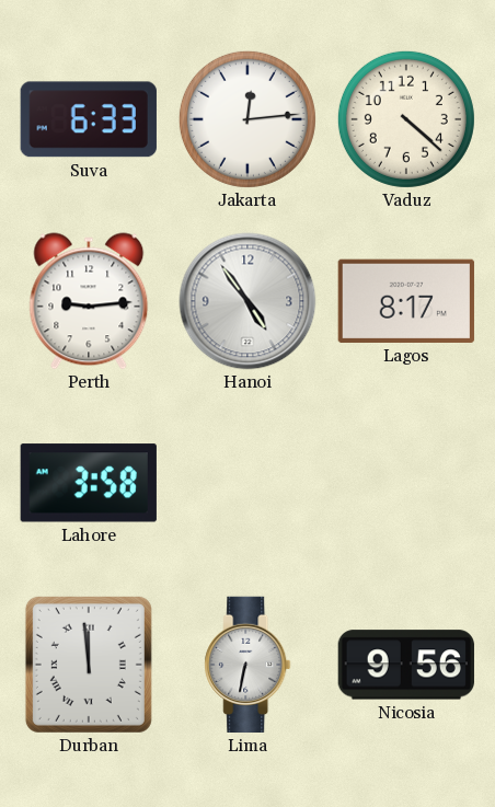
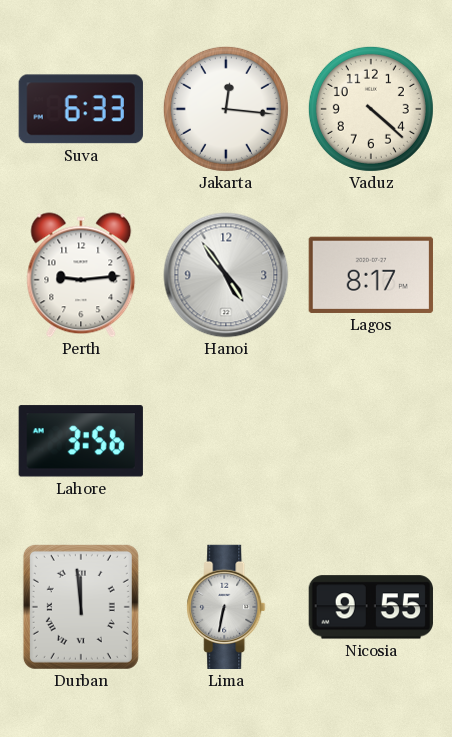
Jakarta: 12:14 -> 12:16
Lahore: 3:58 -> 3:56
Nicosia: 9:56 -> 9:55
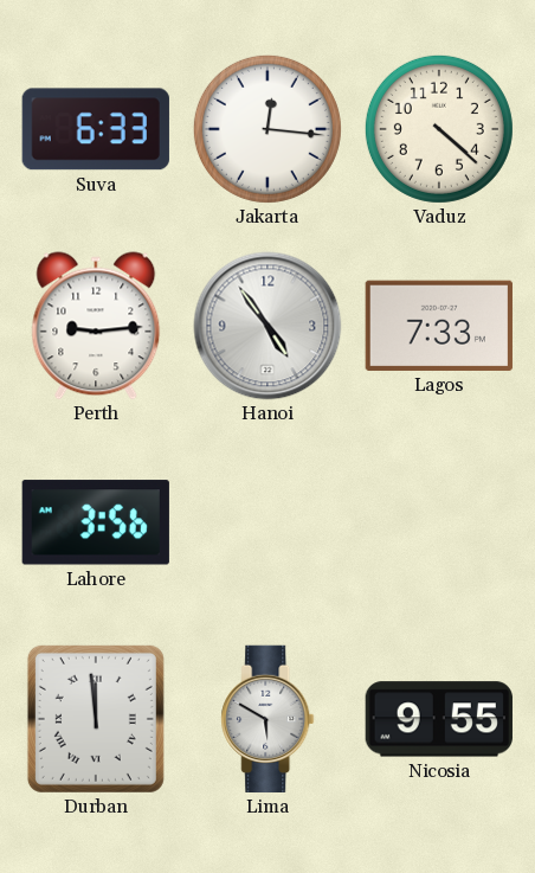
Lagos: 8:17 -> 7:33
Lima: 6:32 -> 5:50
